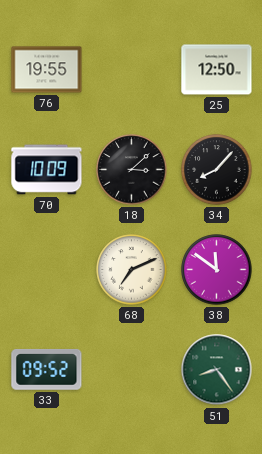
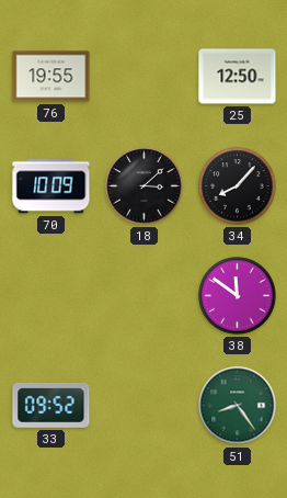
68: 7:11 -> none
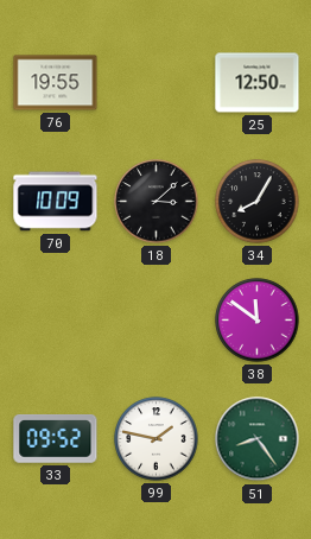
34: 8:07 -> 8:05
99: none -> 1:47
